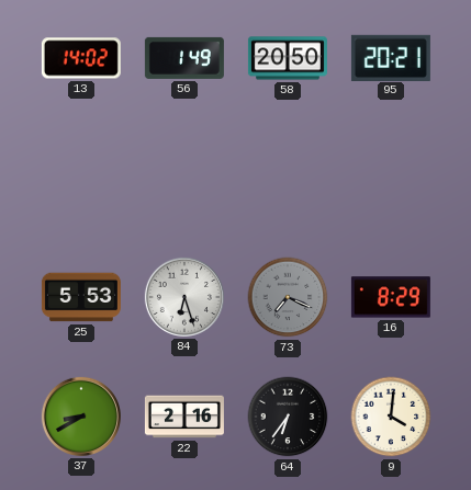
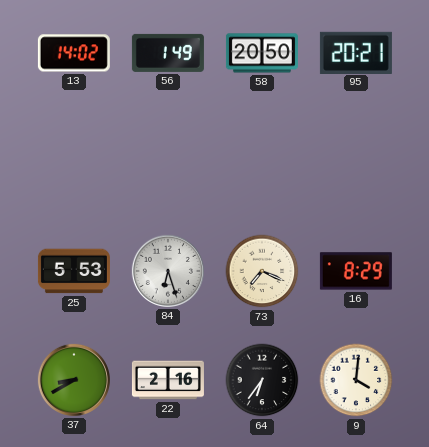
73 dial: grey -> cream
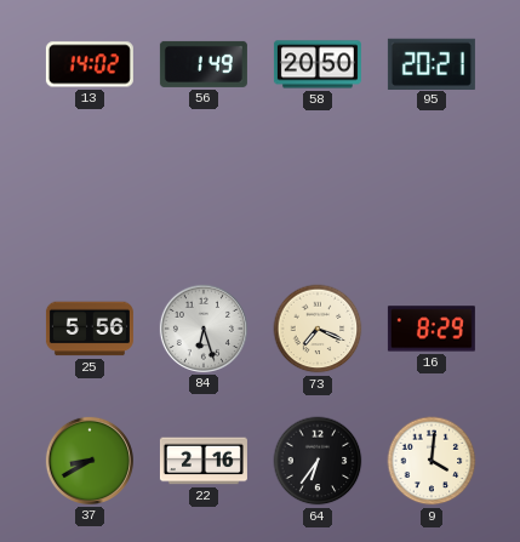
25: 5:53 -> 5:56
